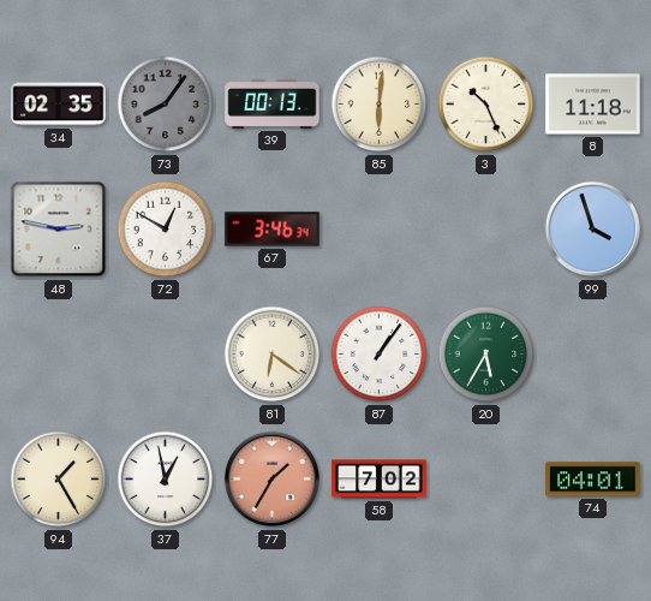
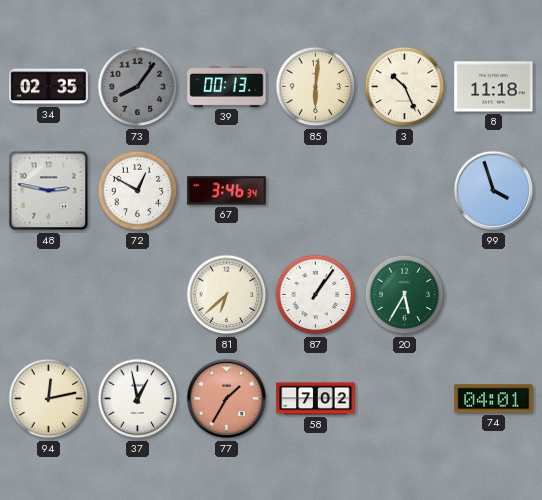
81: 6:21 -> 6:38
94: 1:25 -> 12:13
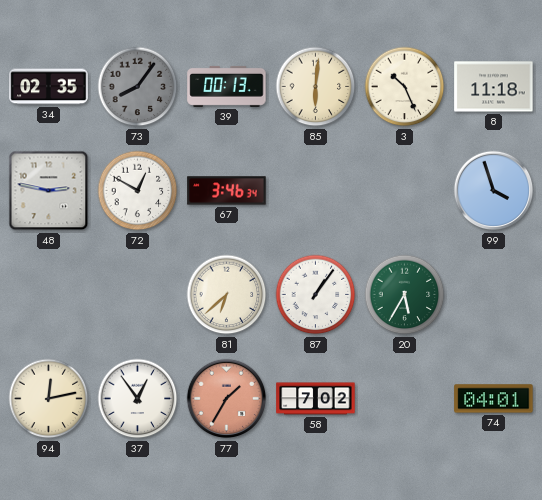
37: 12:58 -> 12:54
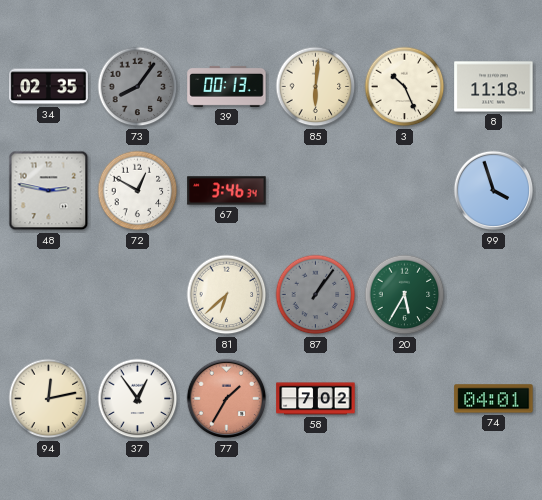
87 dial: white -> grey
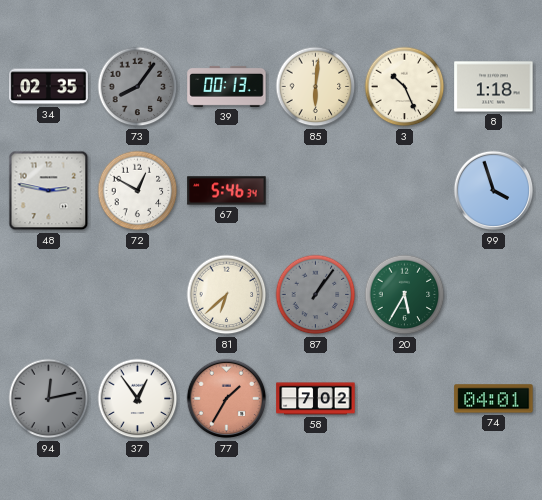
8: 11:18 -> 1:18
67: 3:46 -> 5:46
94 dial: cream -> grey
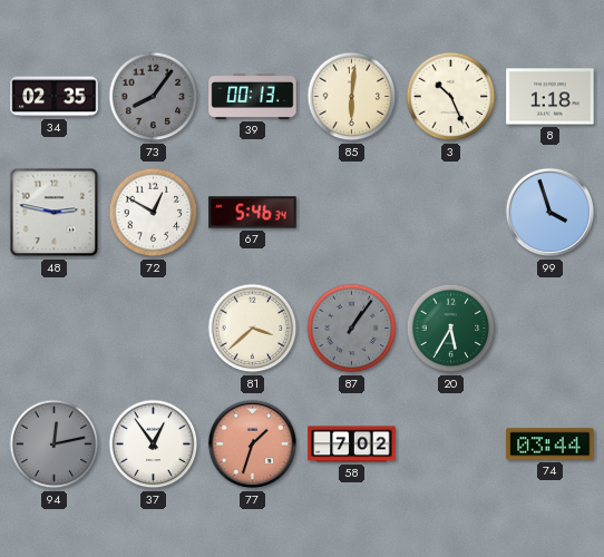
81: 6:38 -> 3:38
77: 1:35 -> 1:33
74: 04:01 -> 03:44
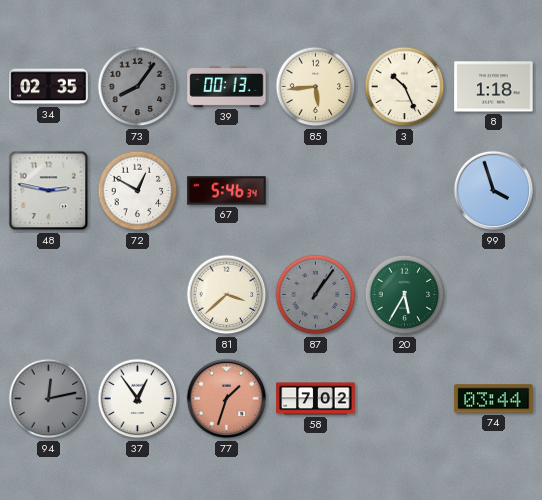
85: 6:01 -> 5:44
